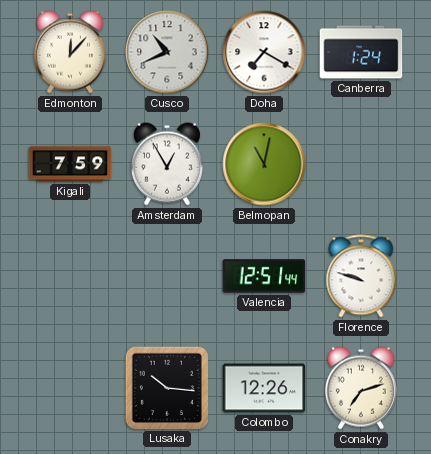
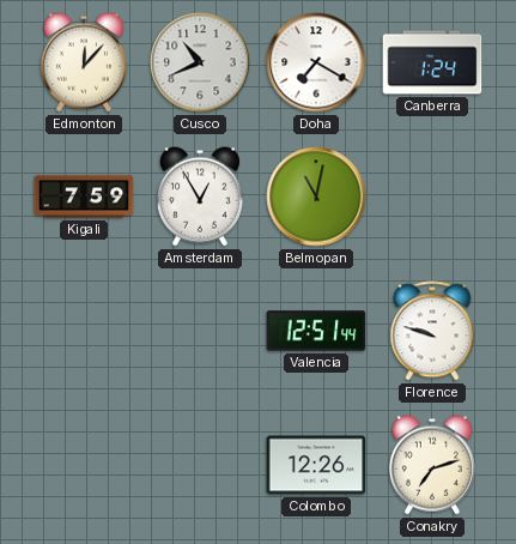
Lusaka: 10:16 -> none
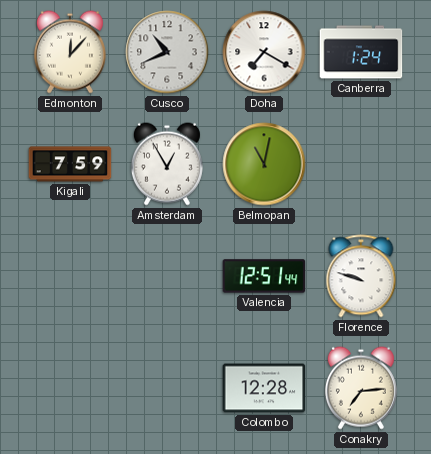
Colombo: 12:26 -> 12:28
Conakry: 7:12 -> 7:14
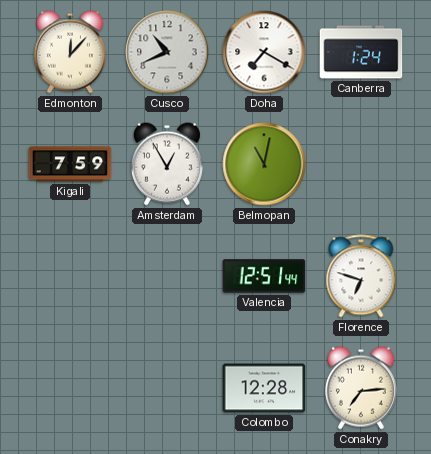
Florence: 9:48 -> 6:48
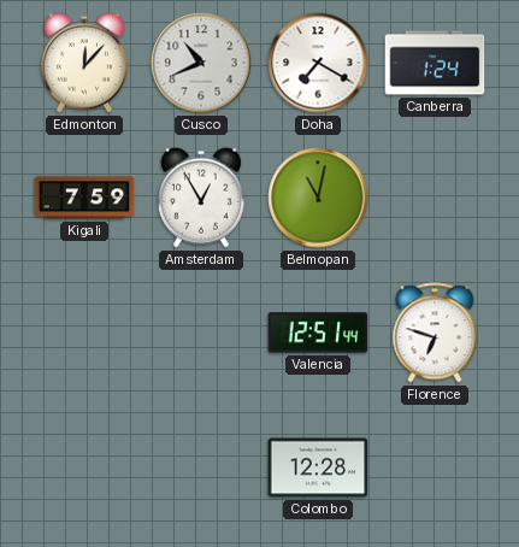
Conakry: 7:14 -> none
